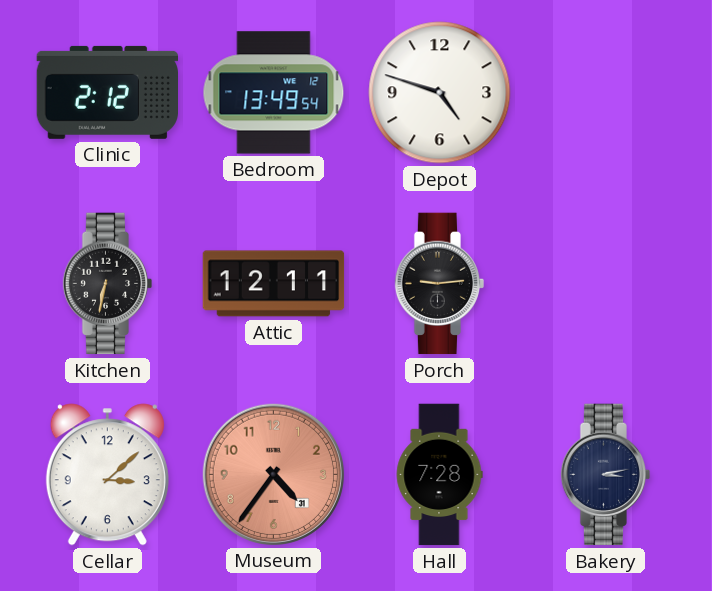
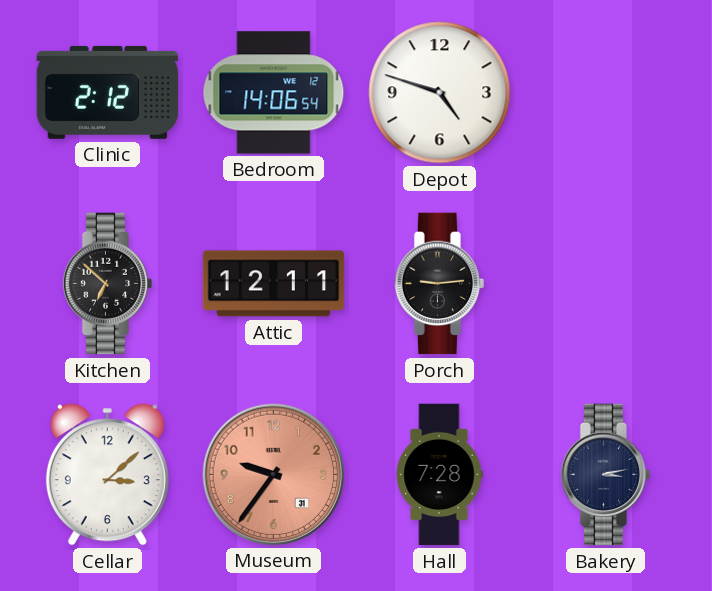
Bedroom: 13:49 -> 14:06
Kitchen: 6:32 -> 6:52
Museum: 4:36 -> 9:36
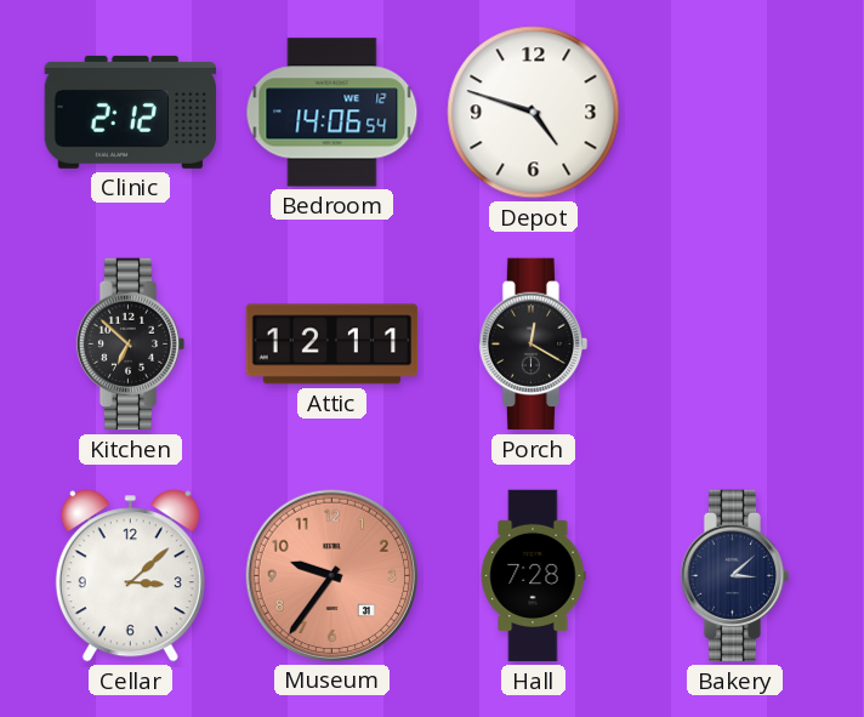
Porch: 9:14 -> 12:20
Bakery: 3:13 -> 3:08
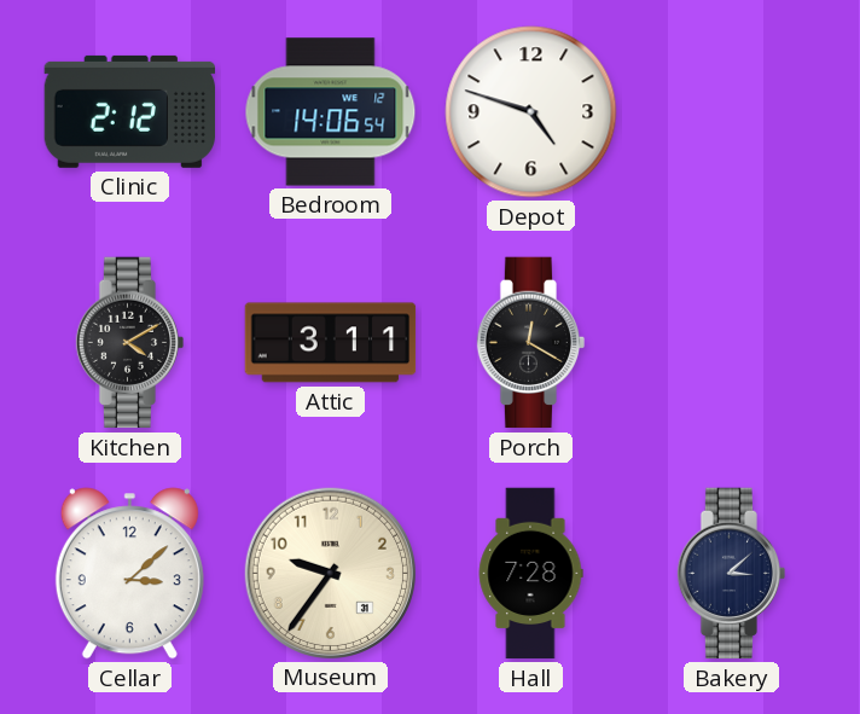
Kitchen: 6:52 -> 4:10
Attic: 12:11 -> 3:11
Museum dial: salmon -> cream
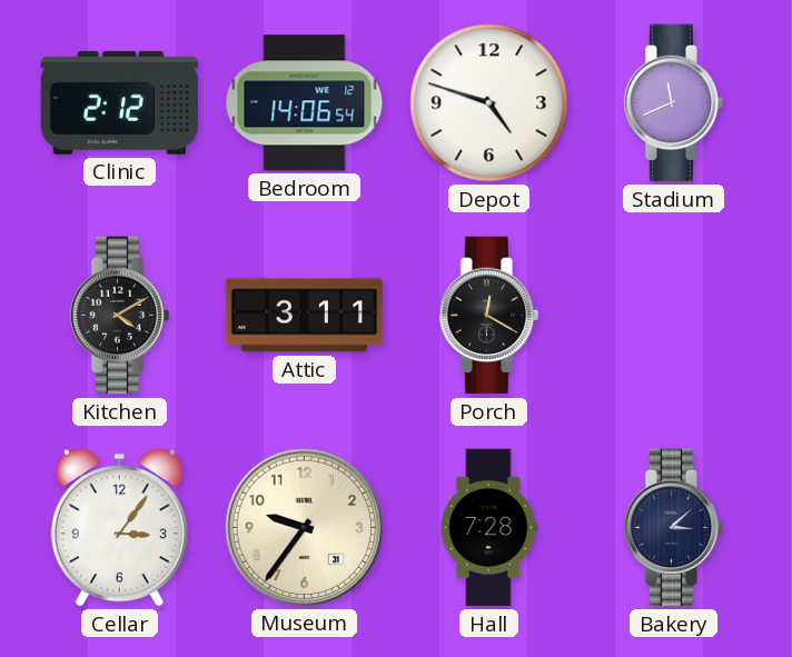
Stadium: none -> 11:41
Cellar: 3:08 -> 3:06
